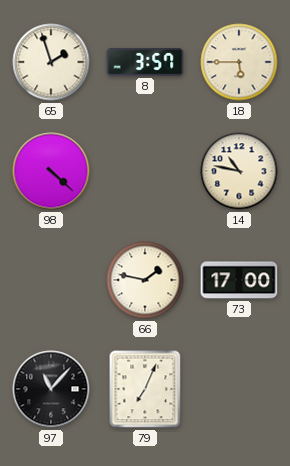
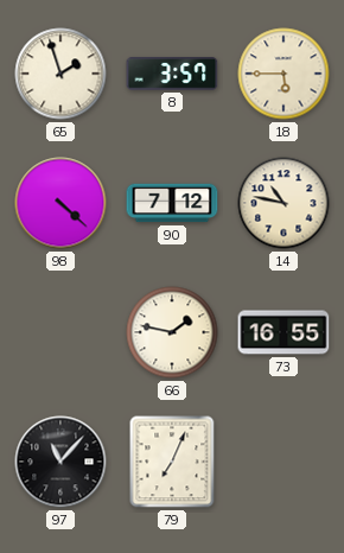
90: none -> 7:12
73: 17:00 -> 16:55
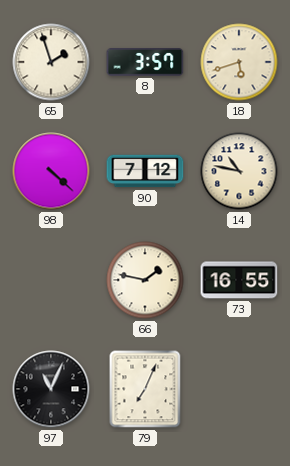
18: 5:45 -> 5:42
97: 11:07 -> 11:04
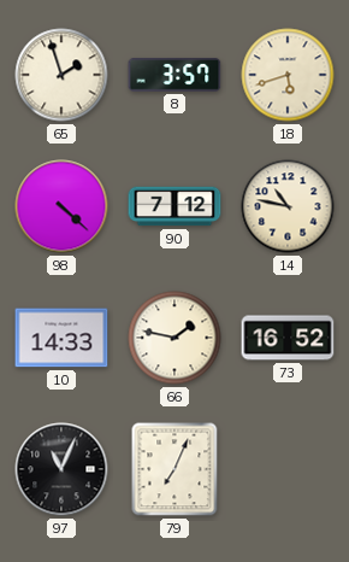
10: none -> 14:33
73: 16:55 -> 16:52
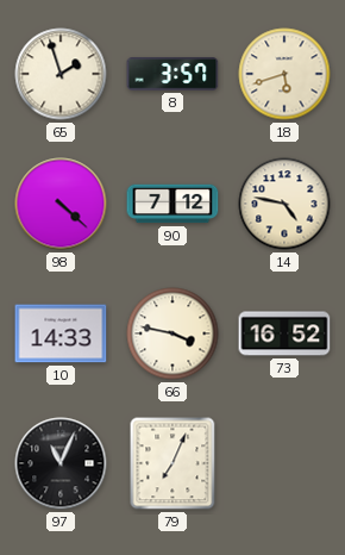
14: 10:47 -> 4:47
66: 1:47 -> 3:47
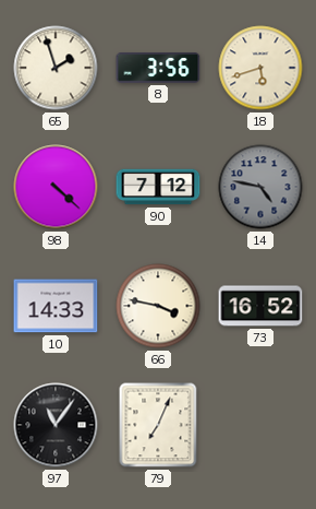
8: 3:57 -> 3:56
14 dial: cream -> grey
97: 11:04 -> 11:06
